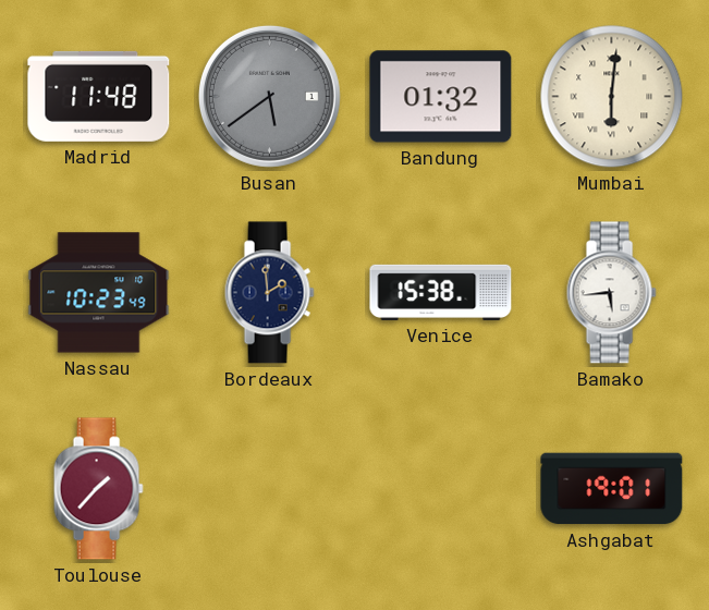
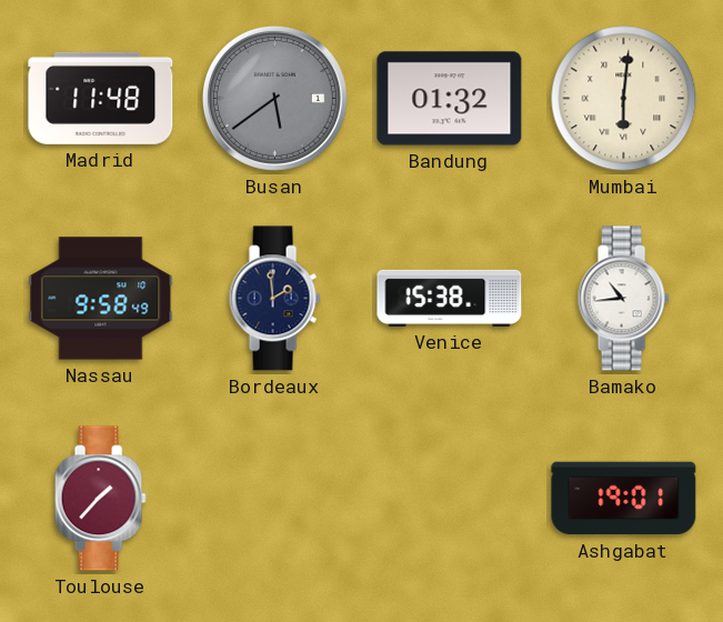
Nassau: 10:23 -> 9:58
Bamako: 5:44 -> 10:44
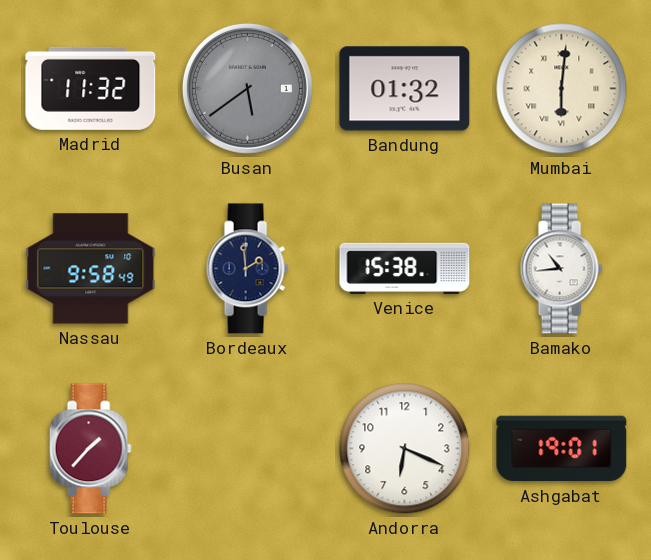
Madrid: 11:48 -> 11:32
Andorra: none -> 6:19
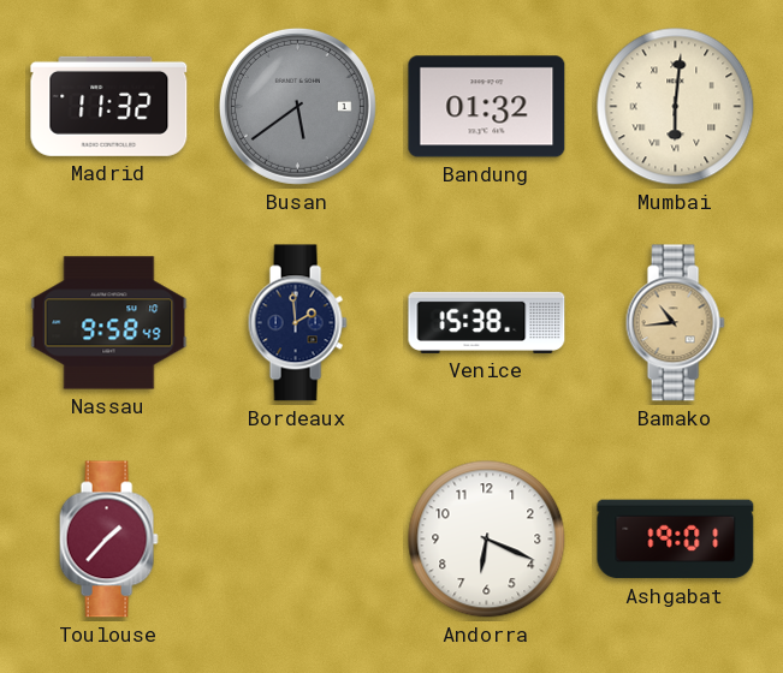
Bamako dial: white -> champagne
